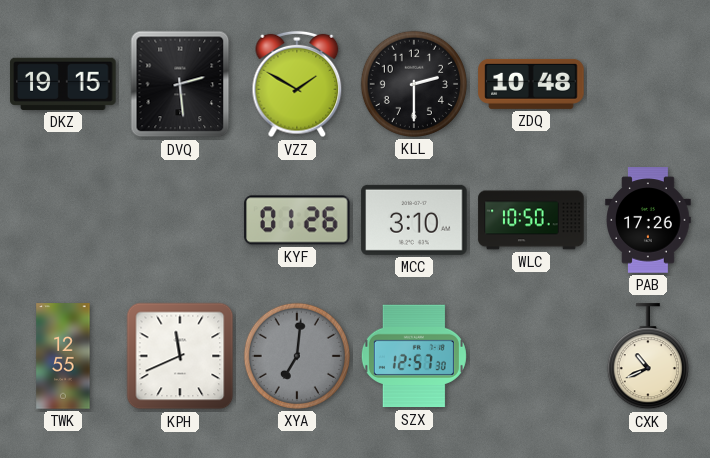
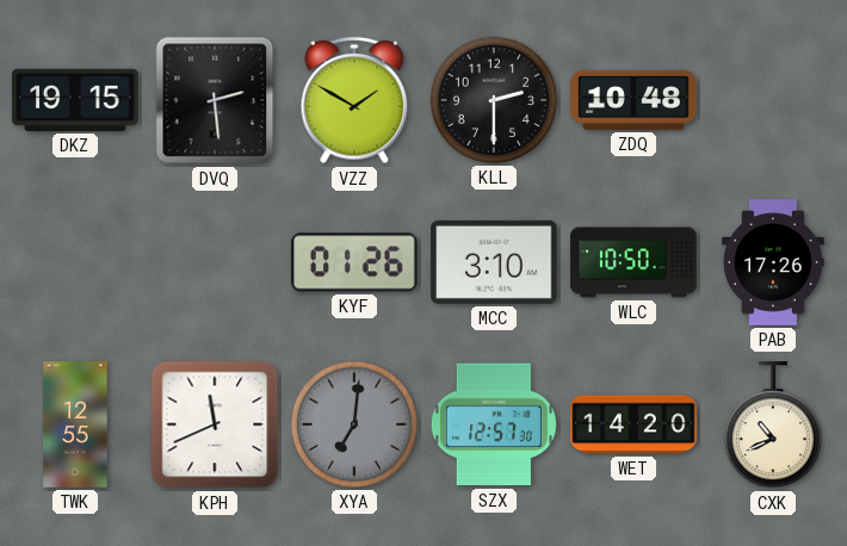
WET: none -> 14:20
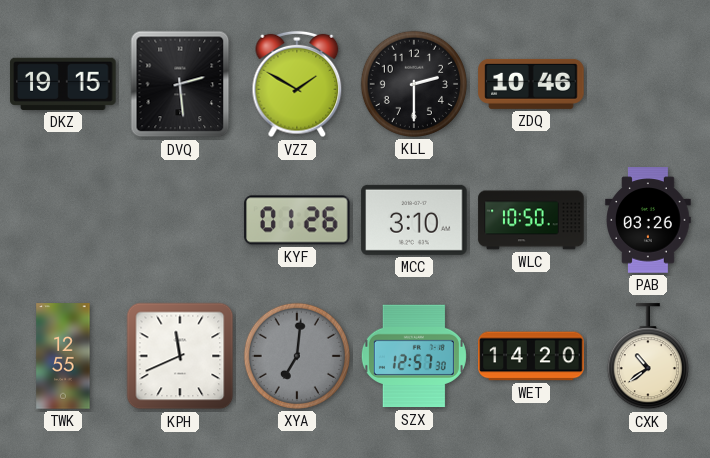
ZDQ: 10:48 -> 10:46
PAB: 17:26 -> 03:26
CXK: 10:41 -> 10:39
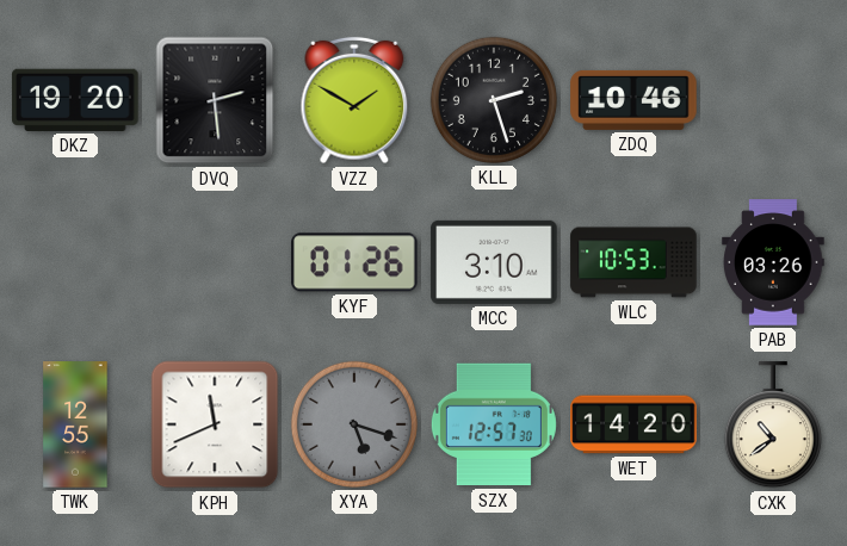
DKZ: 19:15 -> 19:20
KLL: 2:30 -> 2:27
WLC: 10:50 -> 10:53
XYA: 7:01 -> 5:18
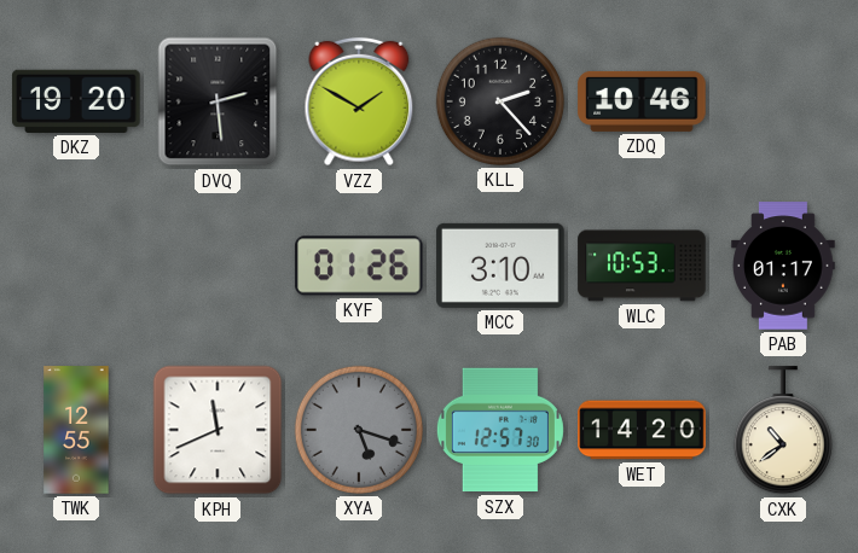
KLL: 2:27 -> 2:23
PAB: 03:26 -> 01:17
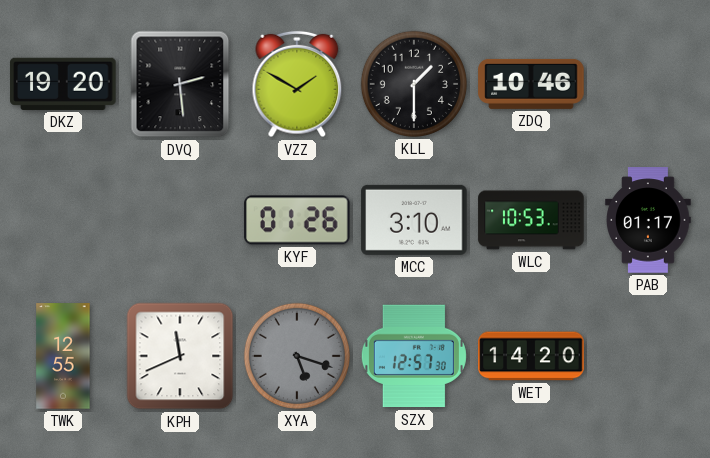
KLL: 2:23 -> 1:30
CXK: 10:39 -> none
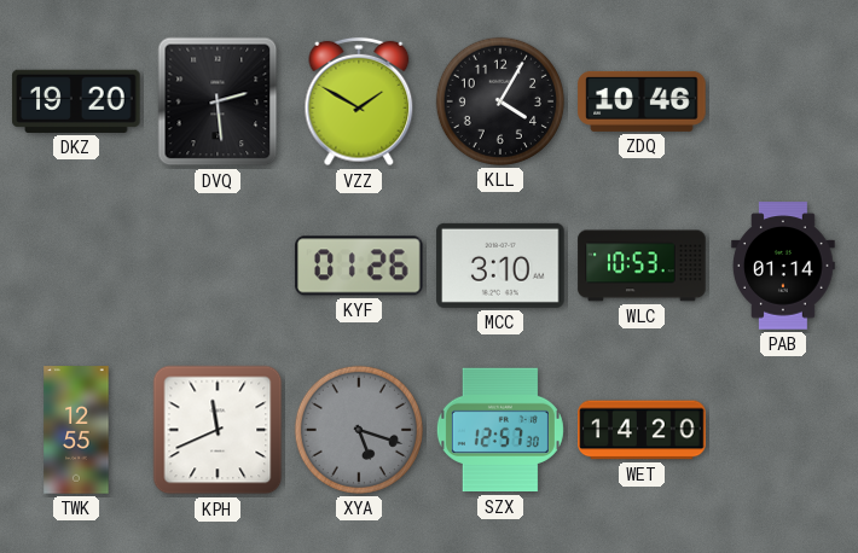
KLL: 1:30 -> 4:05
PAB: 01:17 -> 01:14
